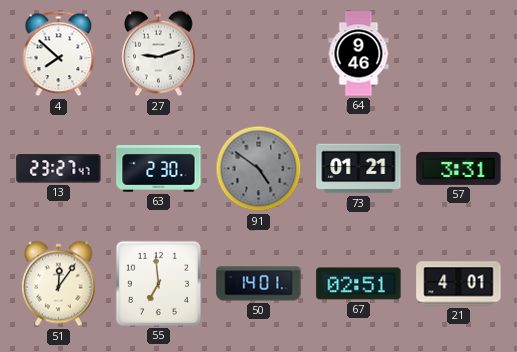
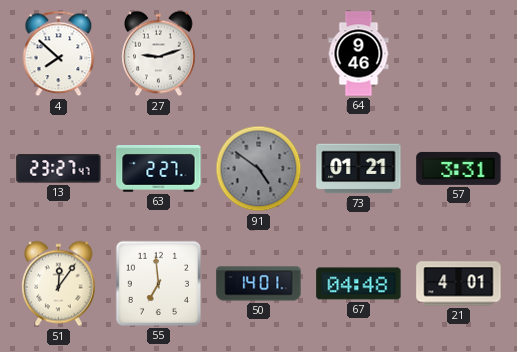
63: 2:30 -> 2:27
67: 02:51 -> 04:48
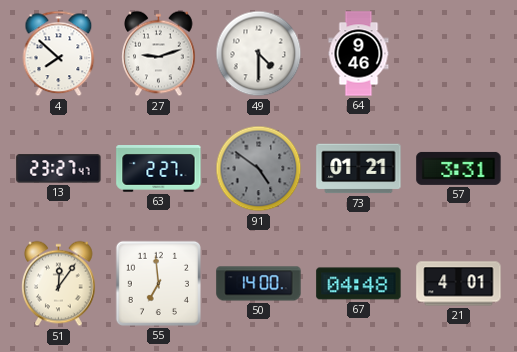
49: none -> 4:30
50: 14:01 -> 14:00
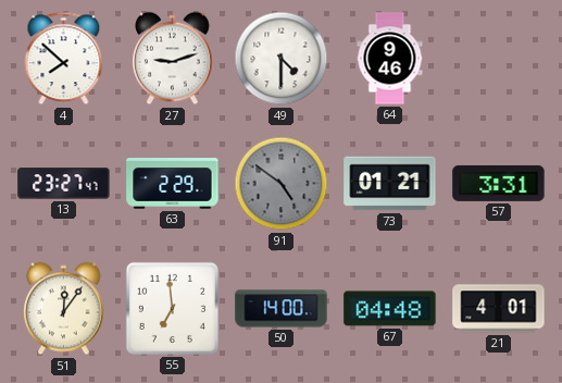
63: 2:27 -> 2:29
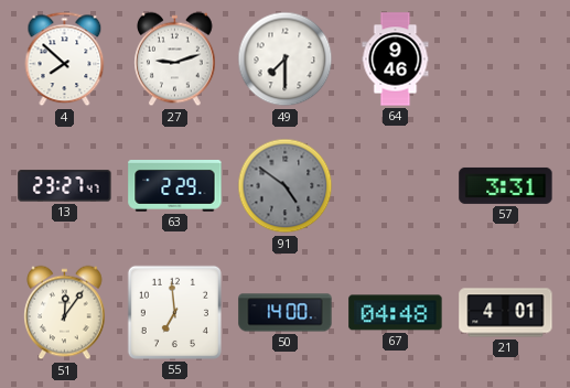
49: 4:30 -> 7:30
73: 01:21 -> none
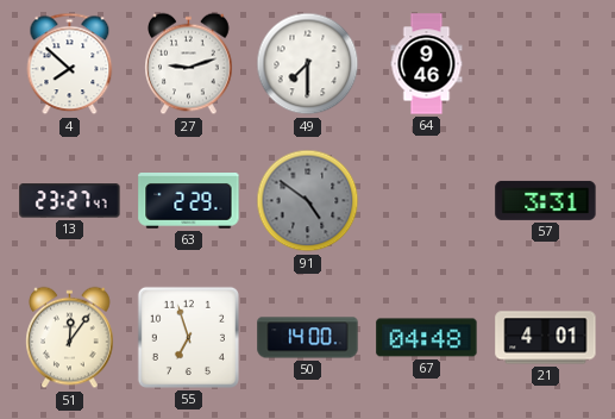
55: 6:59 -> 6:57
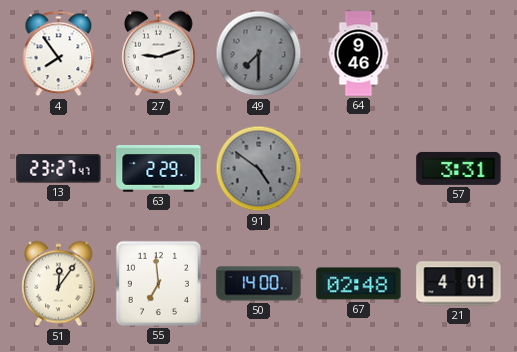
4: 7:52 -> 7:54
49 dial: white -> grey
55: 6:57 -> 6:59
67: 04:48 -> 02:48
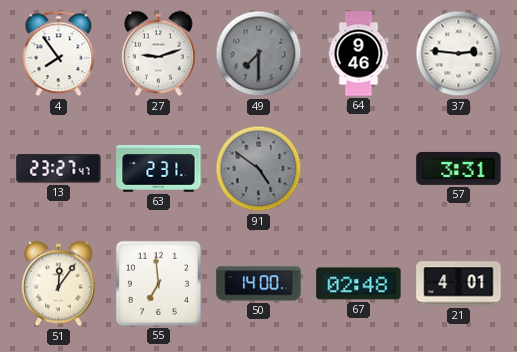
37: none -> 2:46
63: 2:29 -> 2:31
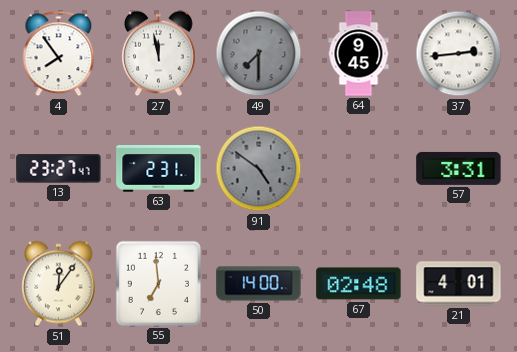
27: 9:12 -> 11:58
64: 9:46 -> 9:45
37: 2:46 -> 2:44
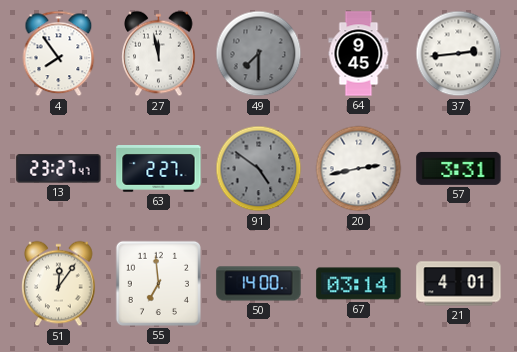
63: 2:31 -> 2:27
20: none -> 2:43
67: 02:48 -> 03:14
